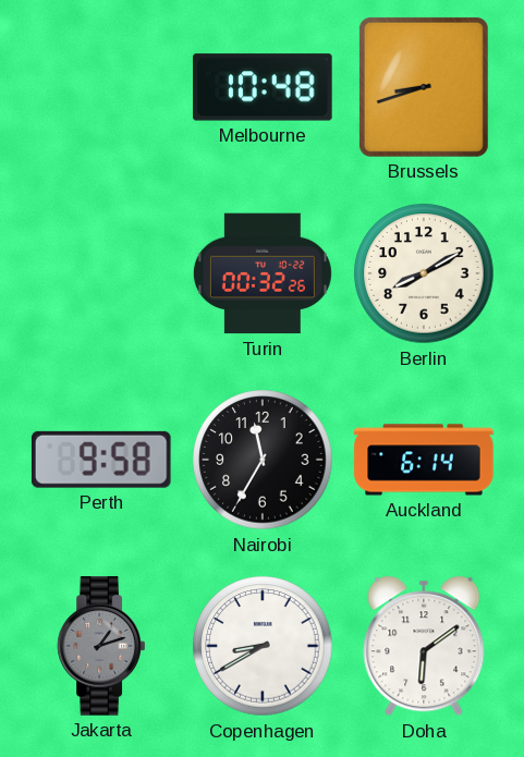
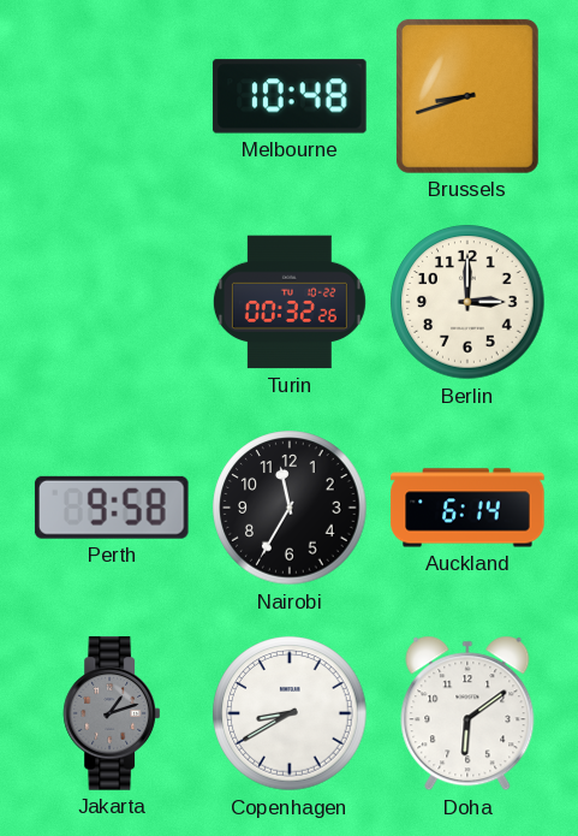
Berlin: 8:10 -> 3:00
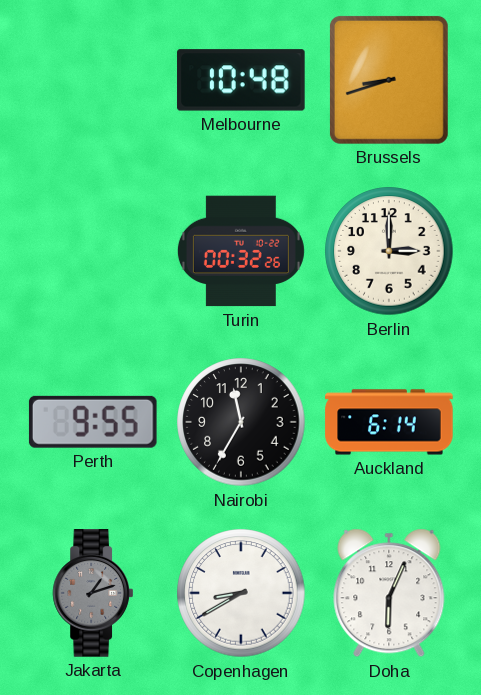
Perth: 9:58 -> 9:55
Doha: 6:09 -> 6:04
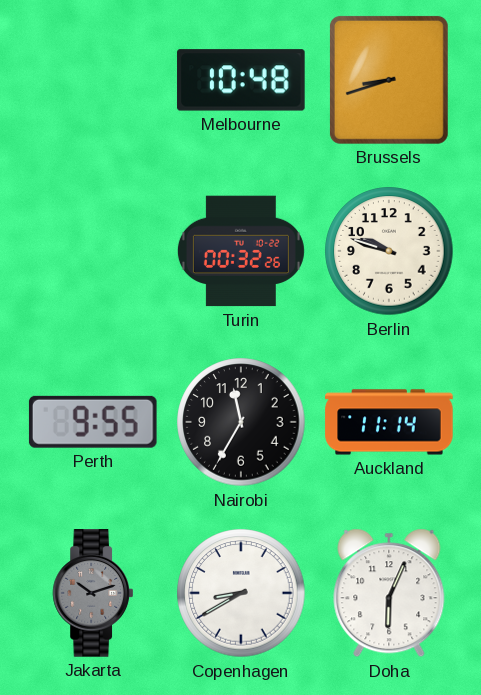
Berlin: 3:00 -> 9:48
Auckland: 6:14 -> 11:14
Jakarta: 1:12 -> 10:12
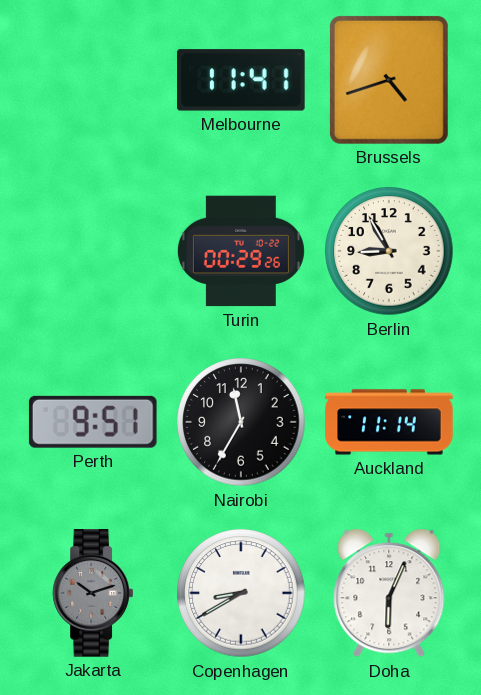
Melbourne: 10:48 -> 11:41
Brussels: 8:42 -> 4:42
Turin: 00:32 -> 00:29
Berlin: 9:48 -> 8:55
Perth: 9:55 -> 9:51
